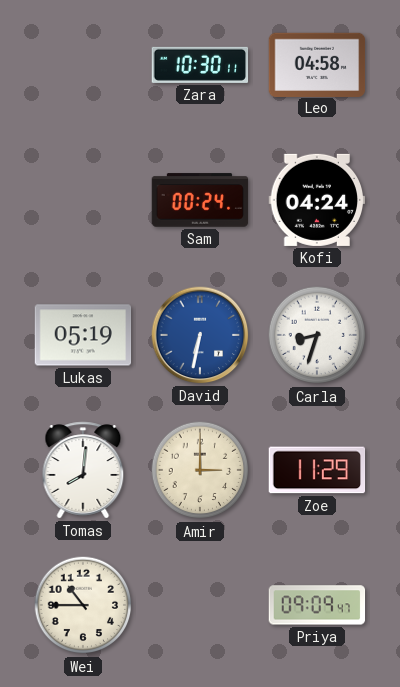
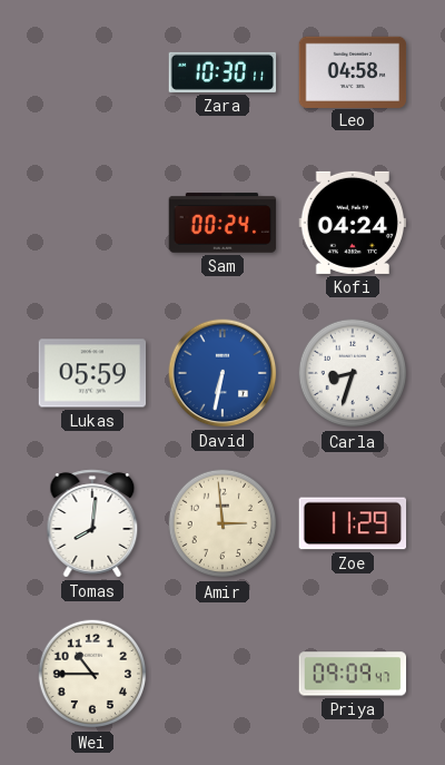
Lukas: 05:19 -> 05:59
Amir: 3:00 -> 2:59
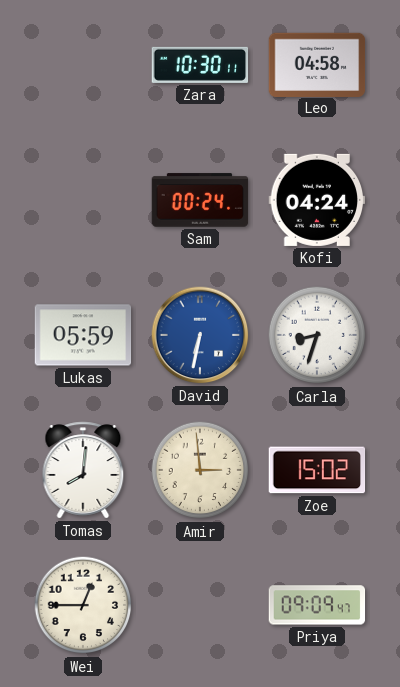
Zoe: 11:29 -> 15:02
Wei: 10:45 -> 12:45
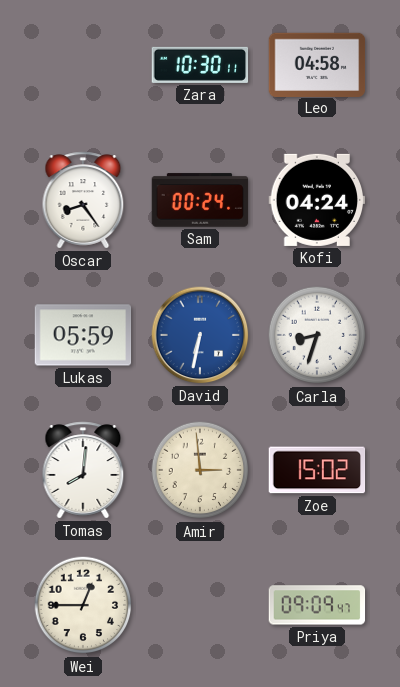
Oscar: none -> 8:24
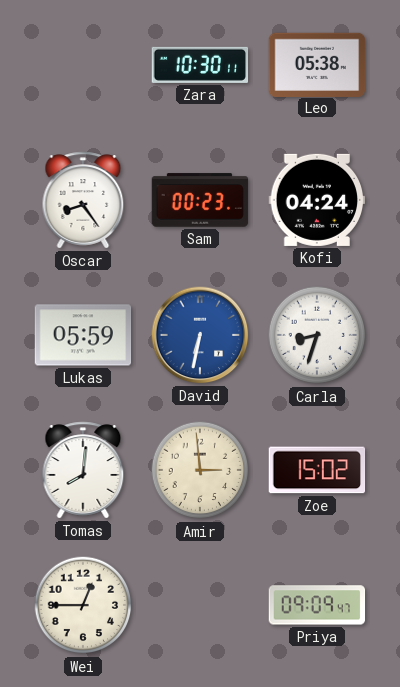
Leo: 04:58 -> 05:38
Sam: 00:24 -> 00:23
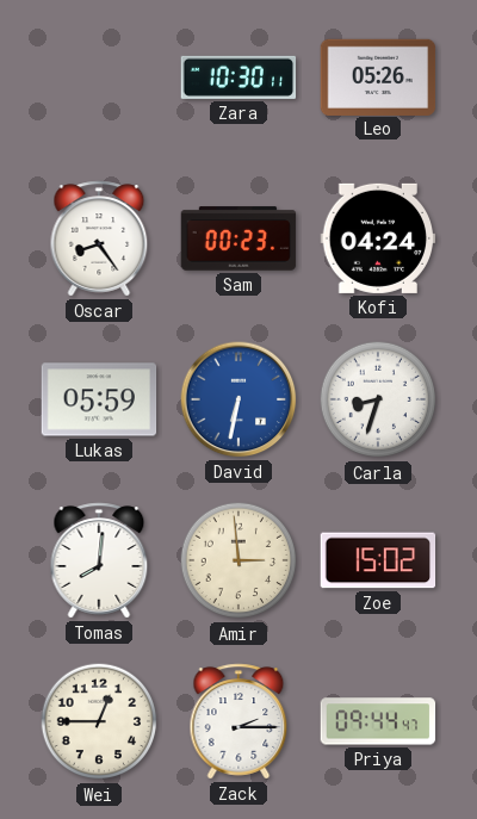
Leo: 05:38 -> 05:26
Zack: none -> 2:15
Priya: 09:09 -> 09:44
